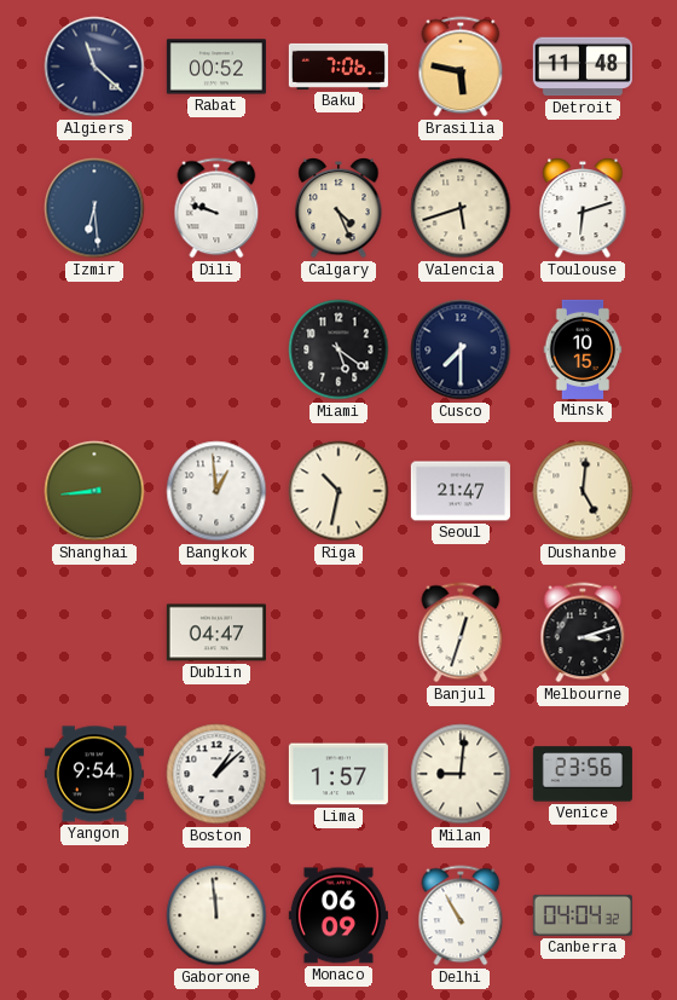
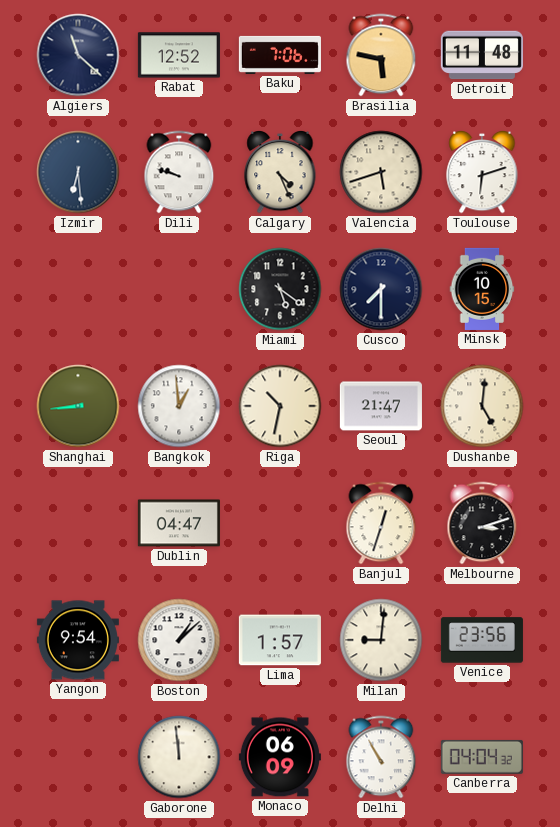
Rabat: 00:52 -> 12:52
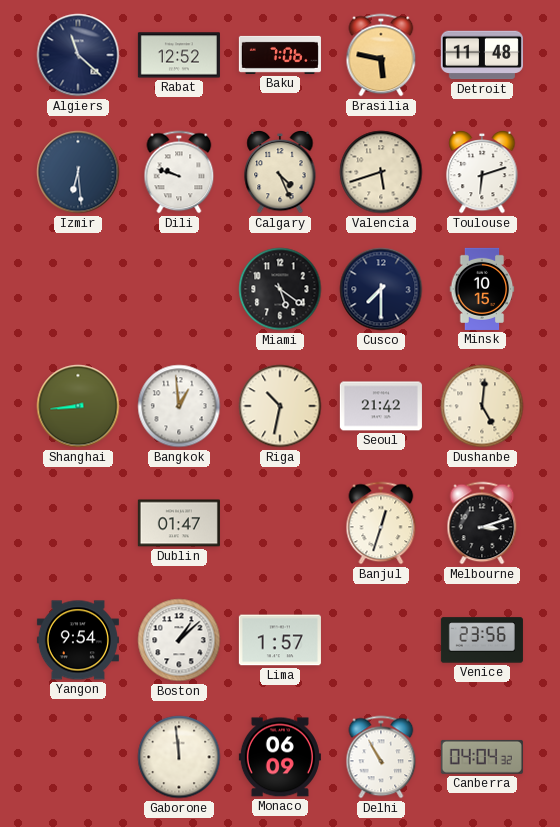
Seoul: 21:47 -> 21:42
Dublin: 04:47 -> 01:47
Milan: 9:01 -> none
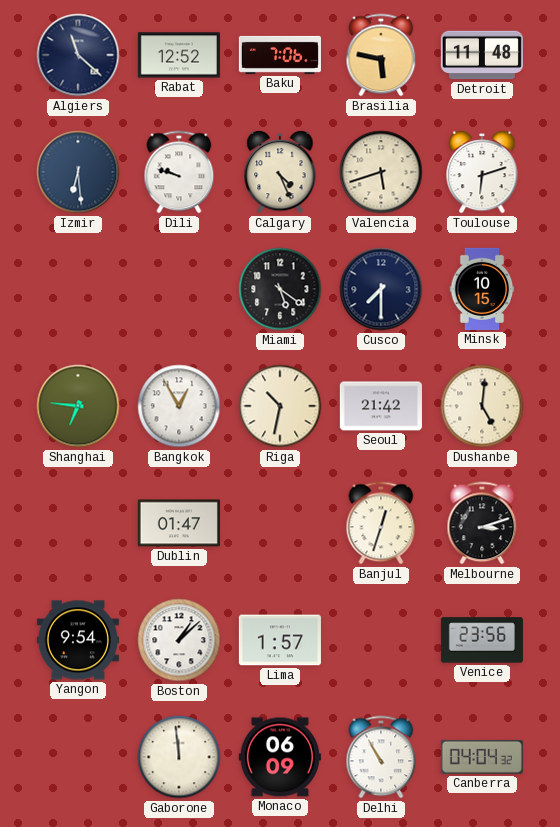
Shanghai: 8:44 -> 6:46
Bangkok: 12:59 -> 12:55
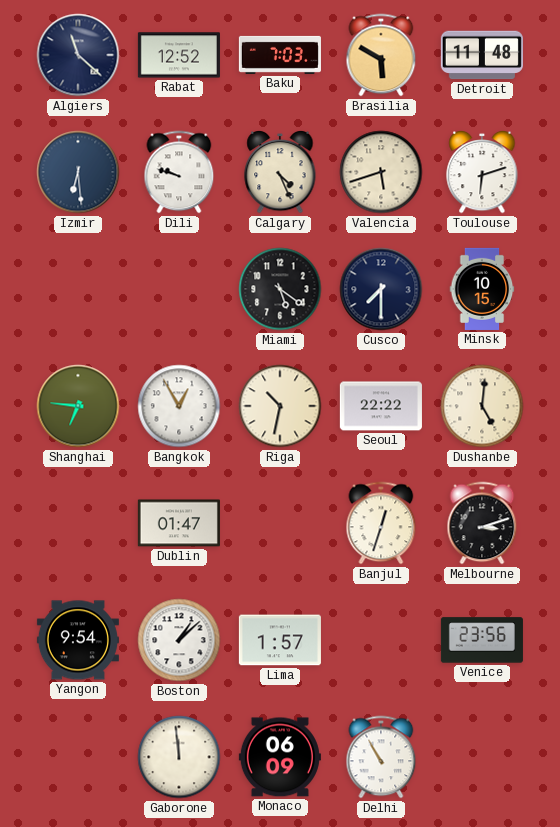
Baku: 7:06 -> 7:03
Brasilia: 5:47 -> 5:50
Seoul: 21:42 -> 22:22
Canberra: 04:04 -> none
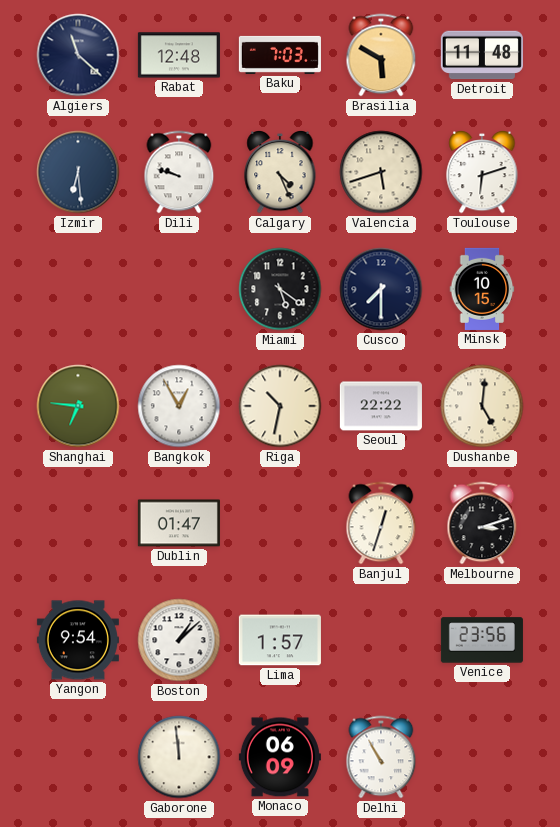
Rabat: 12:52 -> 12:48
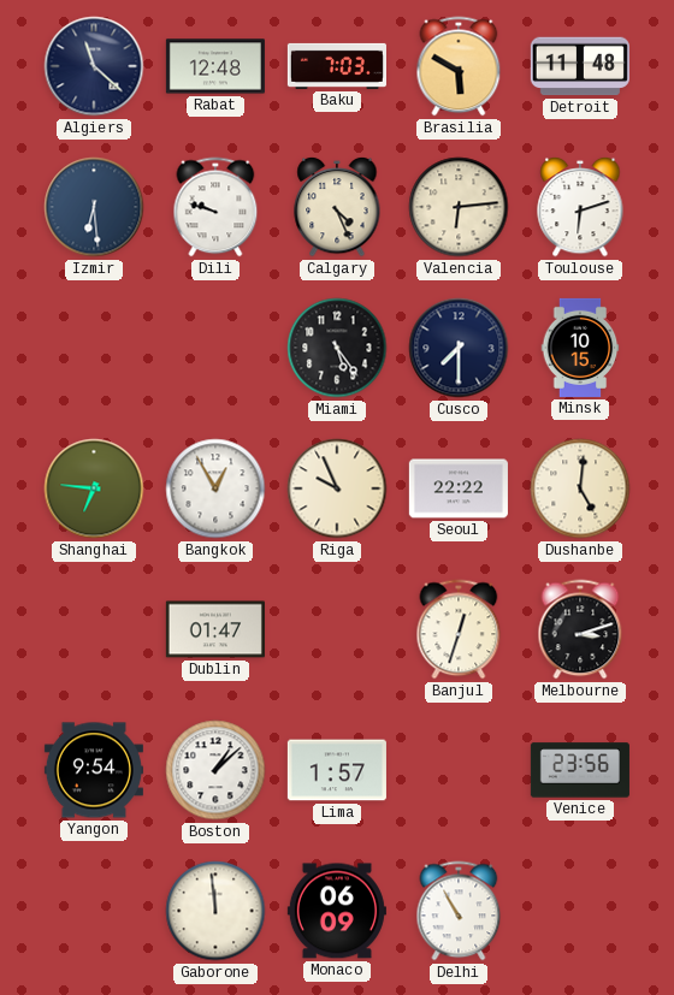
Valencia: 5:42 -> 6:14
Miami: 5:21 -> 5:24
Riga: 10:32 -> 9:56
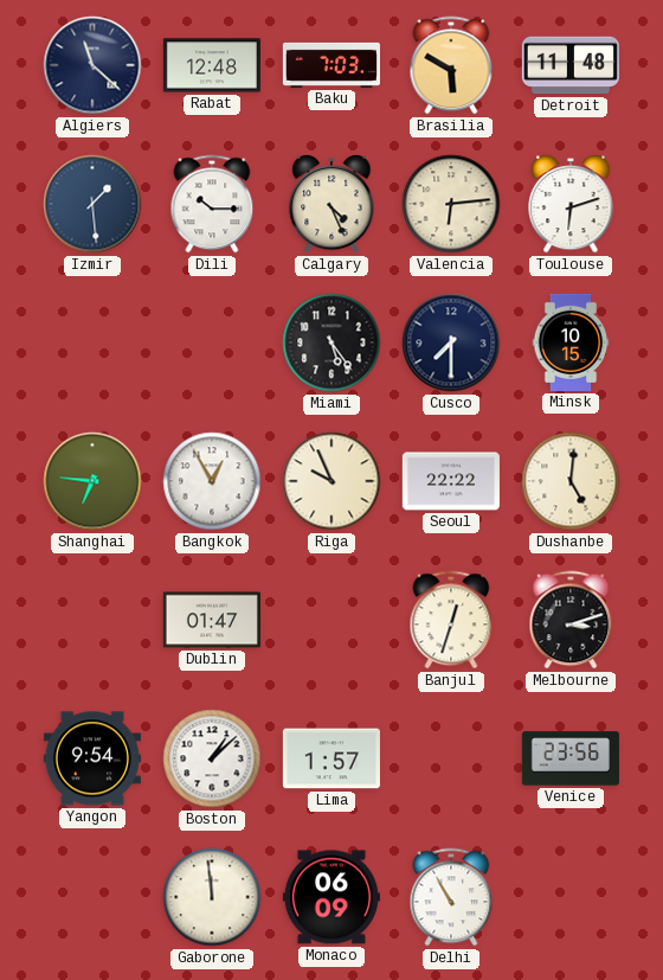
Izmir: 6:29 -> 1:29
Dili: 9:48 -> 10:15
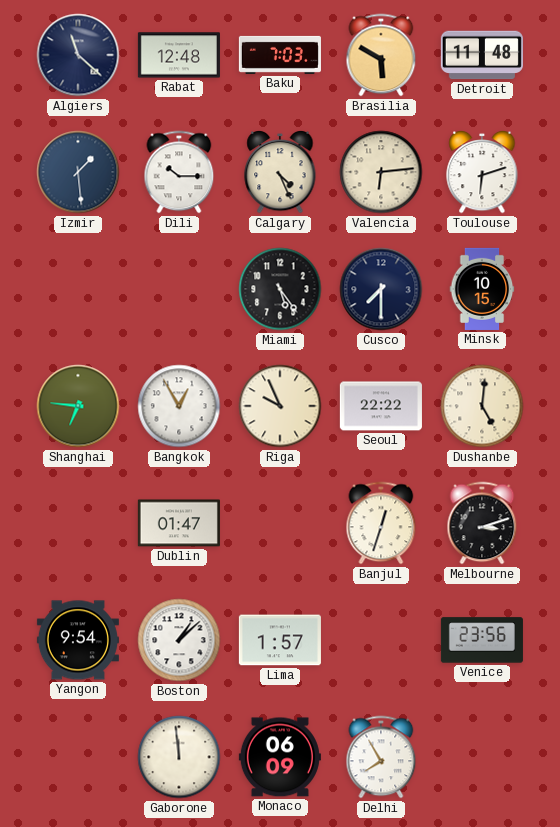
Delhi: 10:55 -> 7:55
